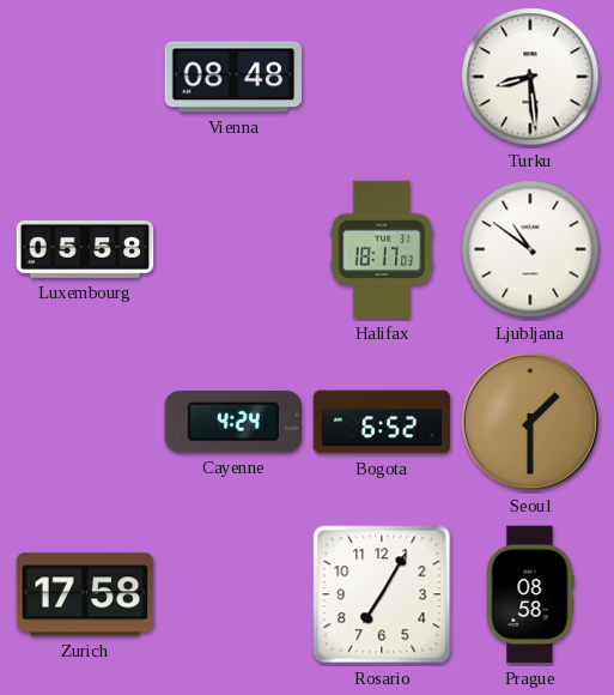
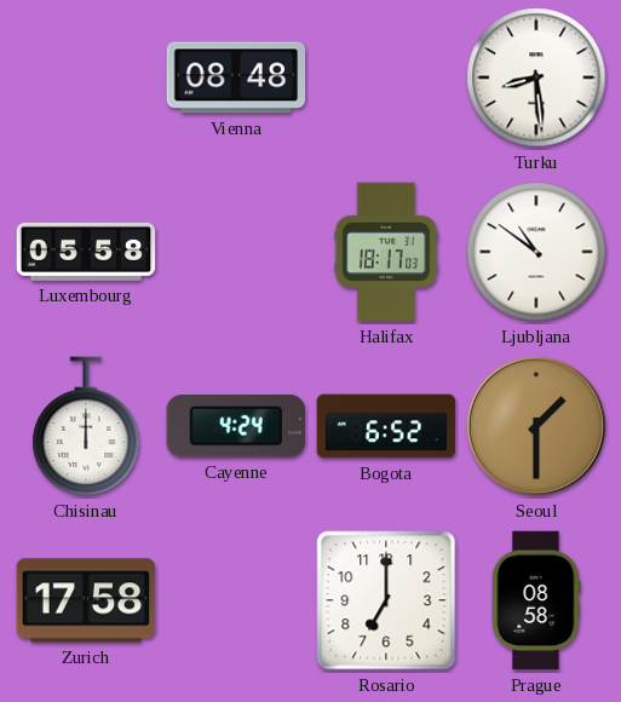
Chisinau: none -> 12:00
Rosario: 7:05 -> 7:00
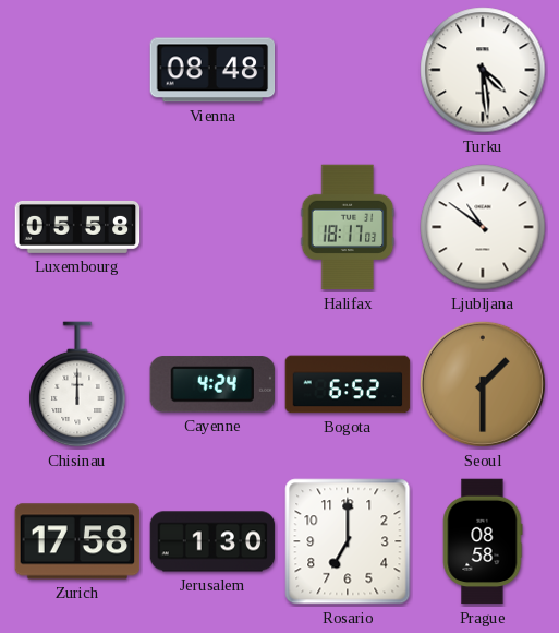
Turku: 8:29 -> 4:29
Jerusalem: none -> 1:30
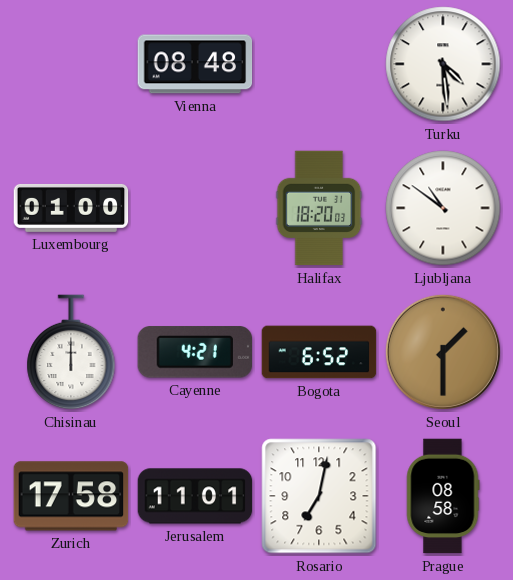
Luxembourg: 05:58 -> 01:00
Halifax: 18:17 -> 18:20
Cayenne: 4:24 -> 4:21
Jerusalem: 1:30 -> 11:01
Rosario: 7:00 -> 7:02
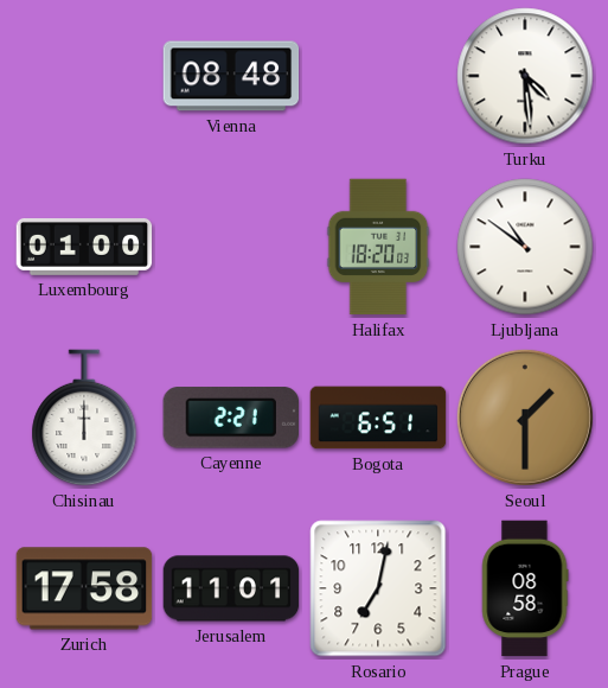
Cayenne: 4:21 -> 2:21
Bogota: 6:52 -> 6:51
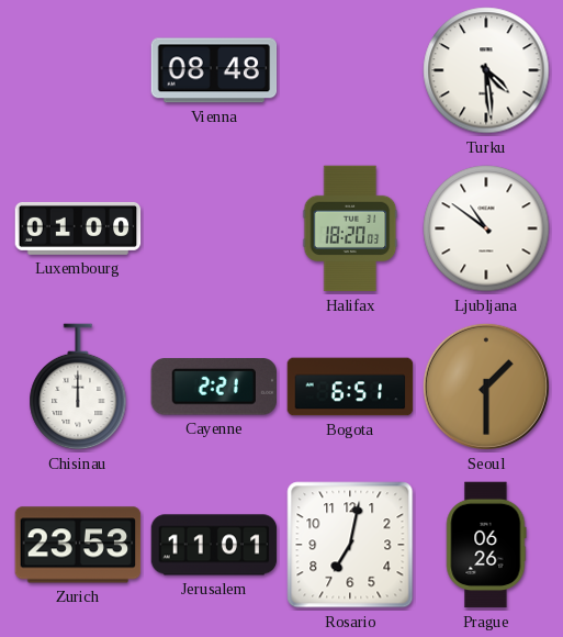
Zurich: 17:58 -> 23:53
Prague: 08:58 -> 06:26
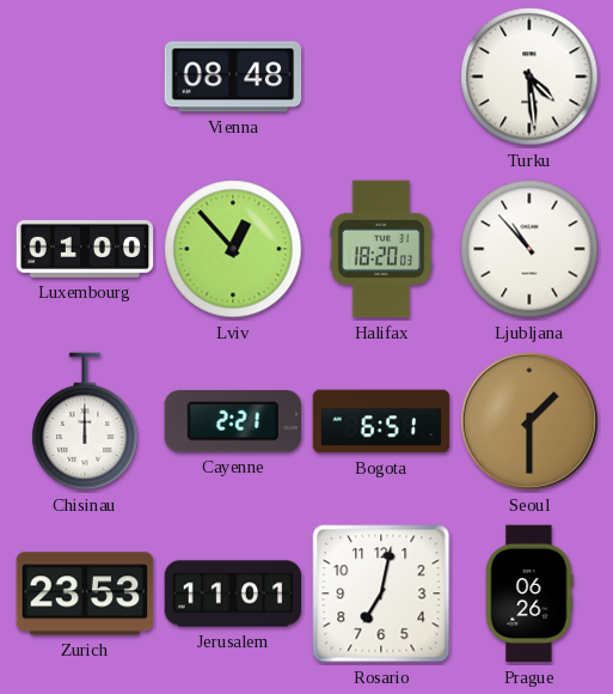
Lviv: none -> 12:53
Ljubljana: 10:51 -> 10:53
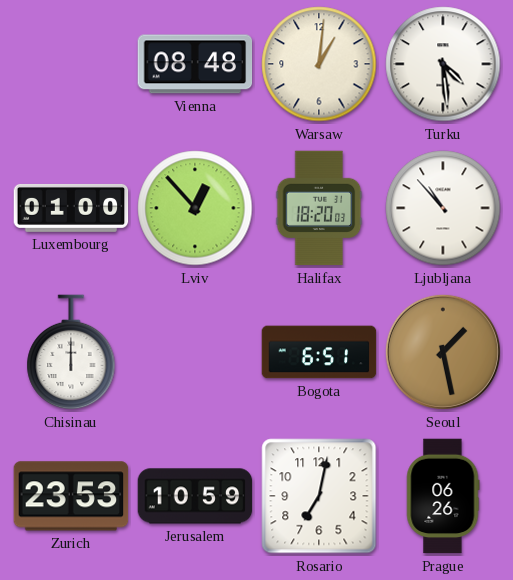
Warsaw: none -> 1:01
Cayenne: 2:21 -> none
Seoul: 1:30 -> 1:28
Jerusalem: 11:01 -> 10:59
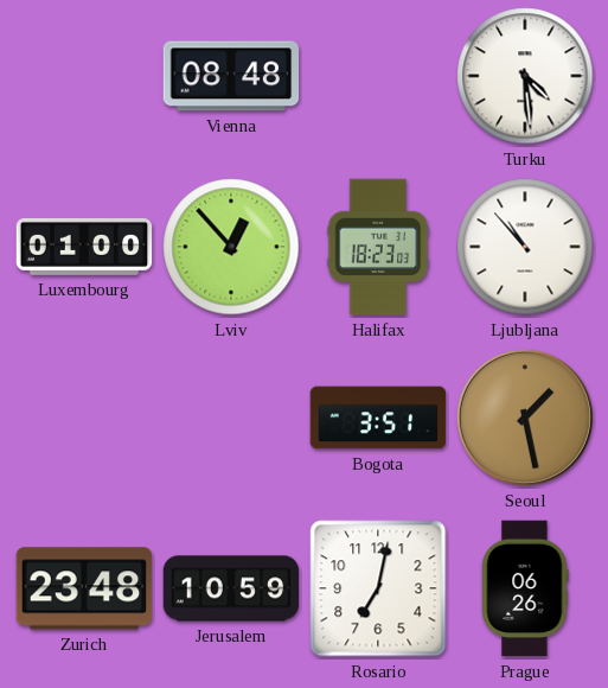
Warsaw: 1:01 -> none
Halifax: 18:20 -> 18:23
Chisinau: 12:00 -> none
Bogota: 6:51 -> 3:51
Zurich: 23:53 -> 23:48
